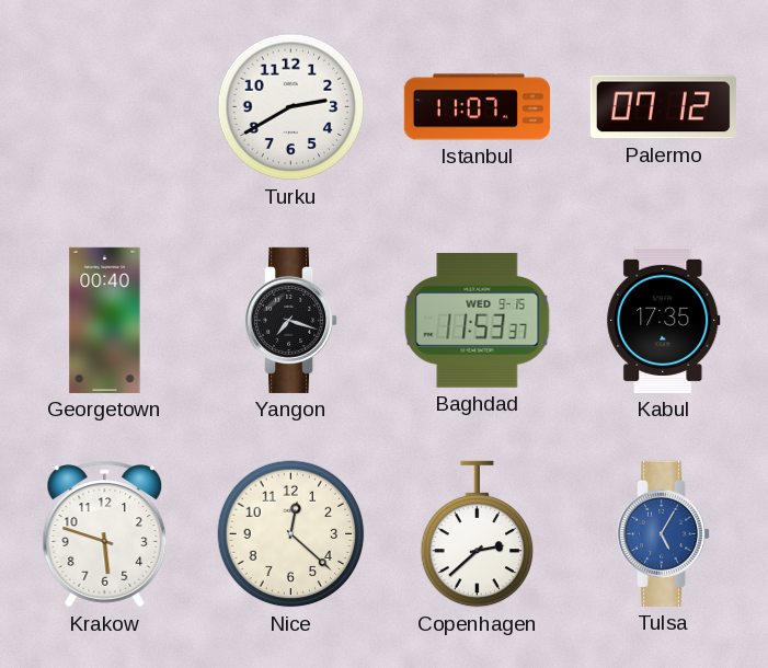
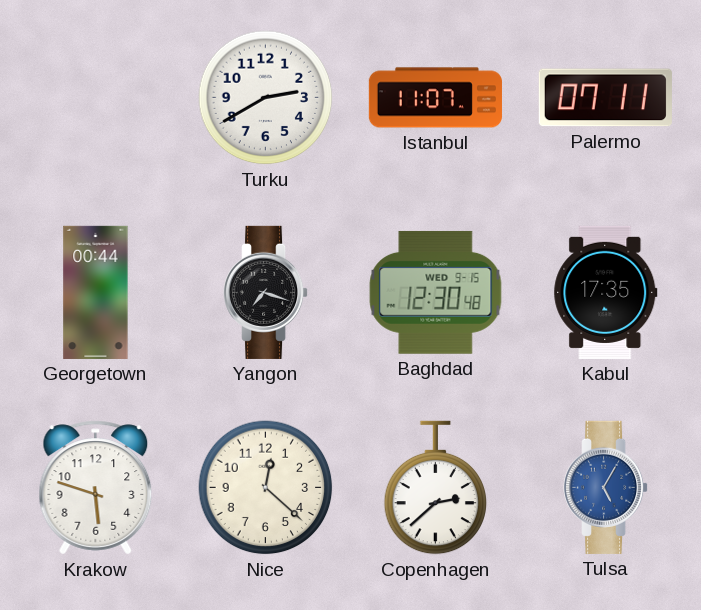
Palermo: 07:12 -> 07:11
Georgetown: 00:40 -> 00:44
Baghdad: 11:53 -> 12:30
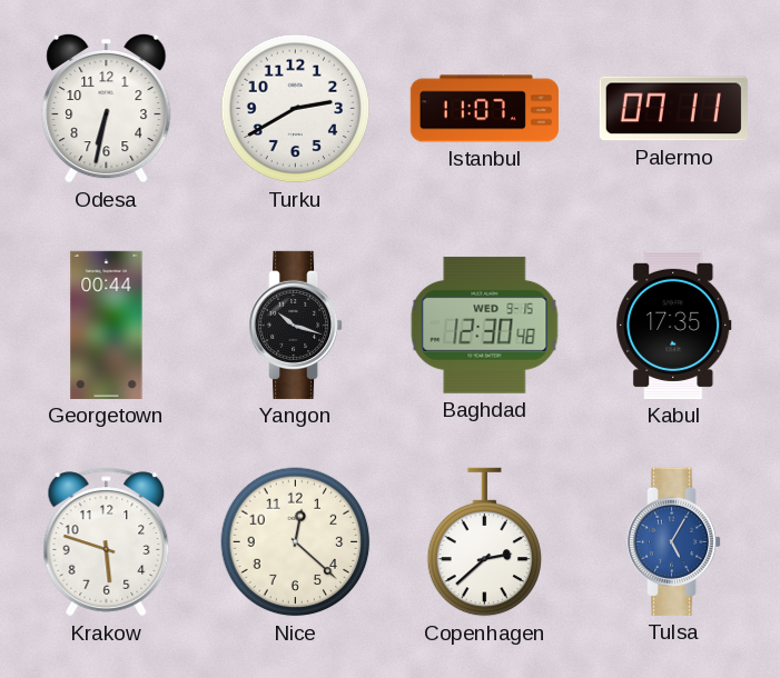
Odesa: none -> 6:32
Yangon: 7:18 -> 10:18
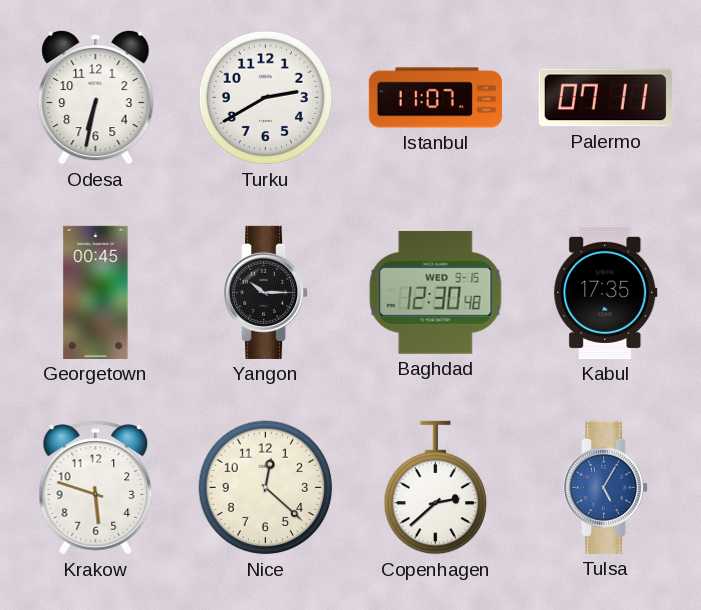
Georgetown: 00:44 -> 00:45
Yangon: 10:18 -> 10:15
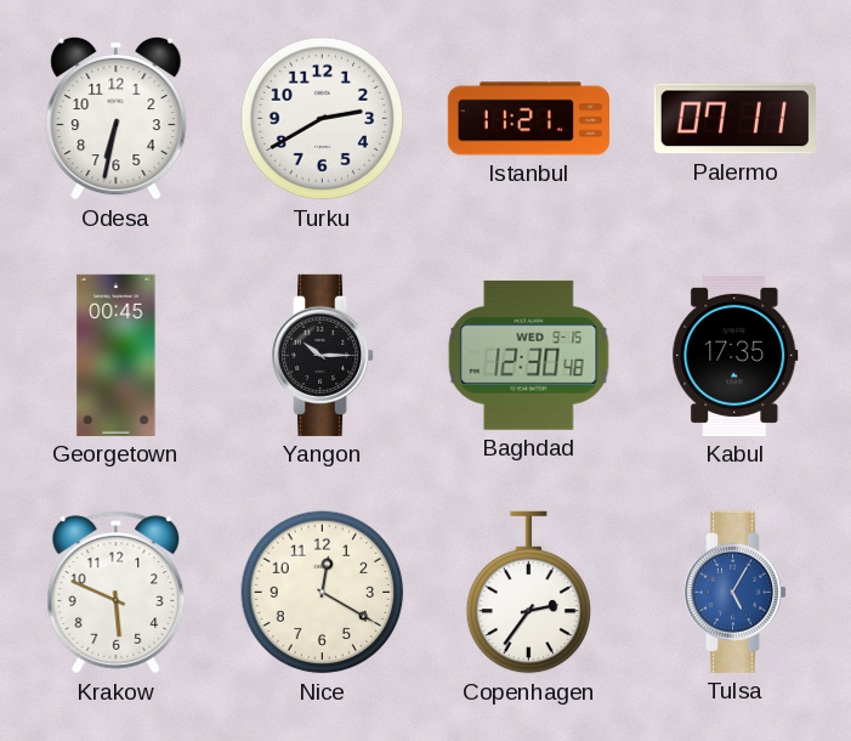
Istanbul: 11:07 -> 11:21
Krakow: 5:48 -> 5:49
Nice: 12:22 -> 12:20
Copenhagen: 2:38 -> 2:36
